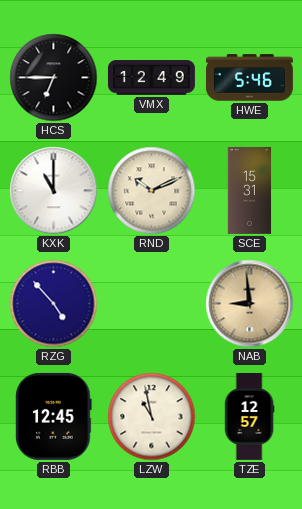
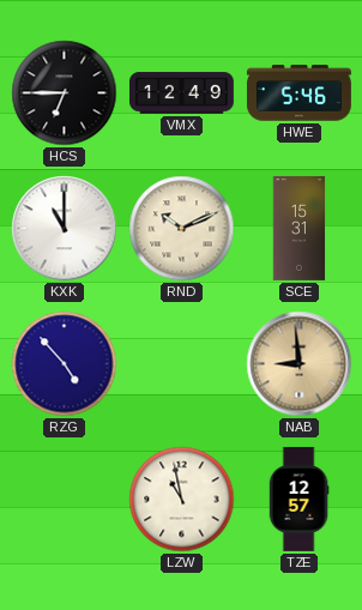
RBB: 12:45 -> none
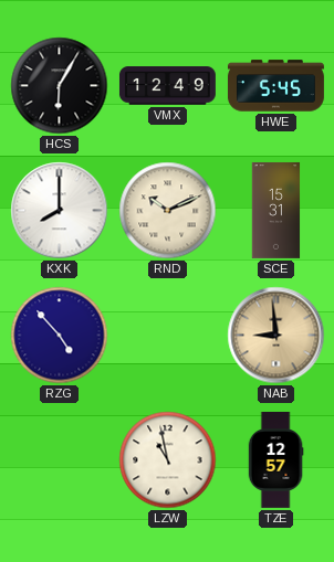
HCS: 6:45 -> 6:05
HWE: 5:46 -> 5:45
KXK: 11:00 -> 8:00
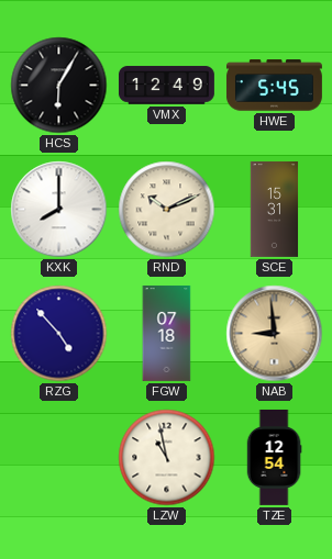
FGW: none -> 07:18
TZE: 12:57 -> 12:54
